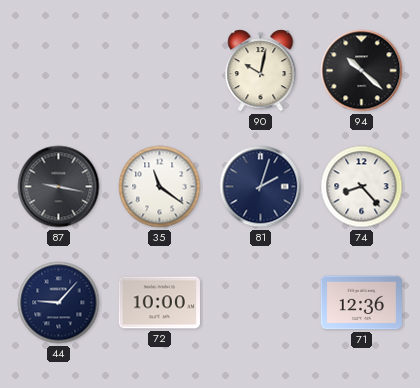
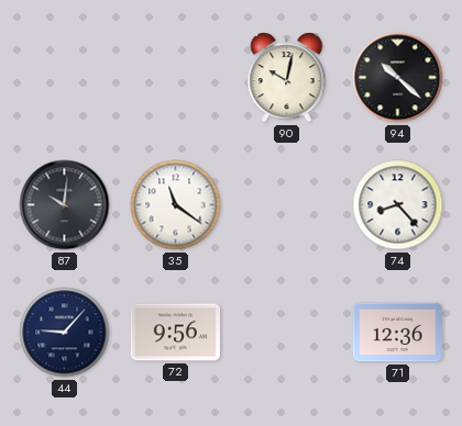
87: 9:17 -> 10:01
81: 2:03 -> none
72: 10:00 -> 9:56
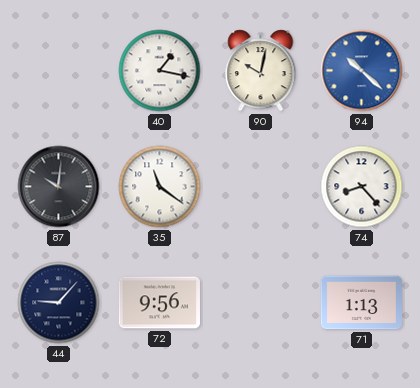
40: none -> 1:17
94 dial: black -> blue
71: 12:36 -> 1:13
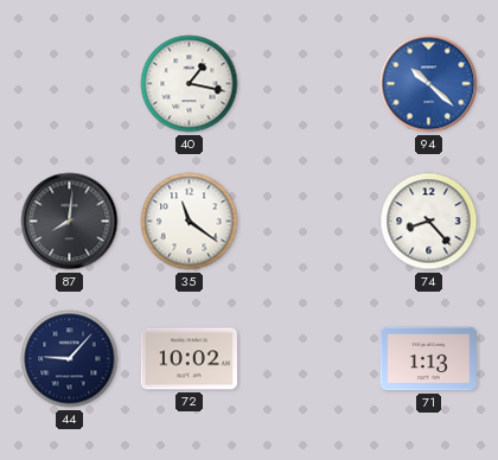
90: 10:02 -> none
87: 10:01 -> 8:01
72: 9:56 -> 10:02
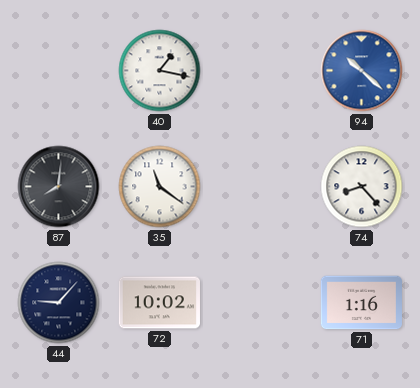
71: 1:13 -> 1:16
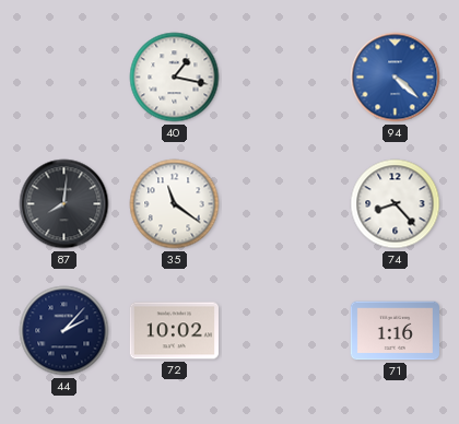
94: 10:22 -> 4:22
44: 9:07 -> 2:07
